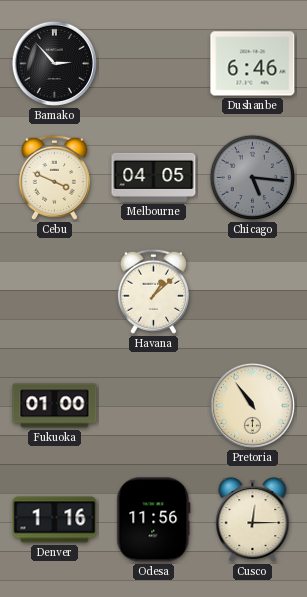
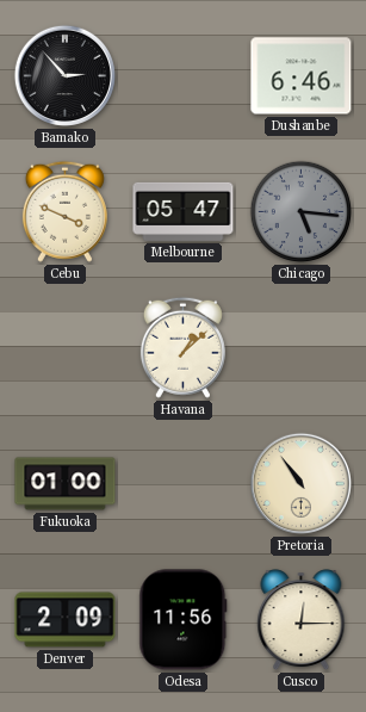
Melbourne: 04:05 -> 05:47
Denver: 1:16 -> 2:09
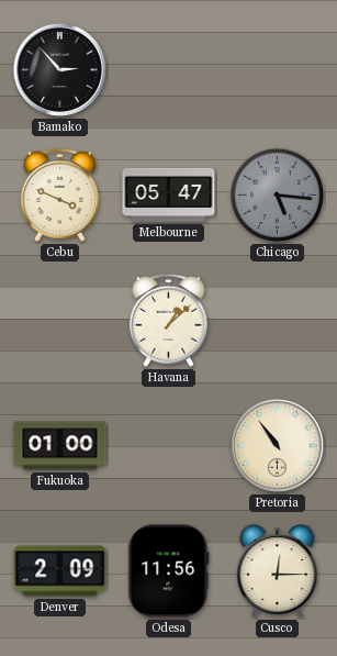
Dushanbe: 6:46 -> none
